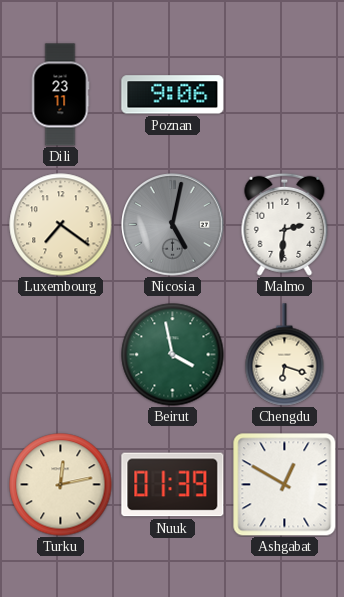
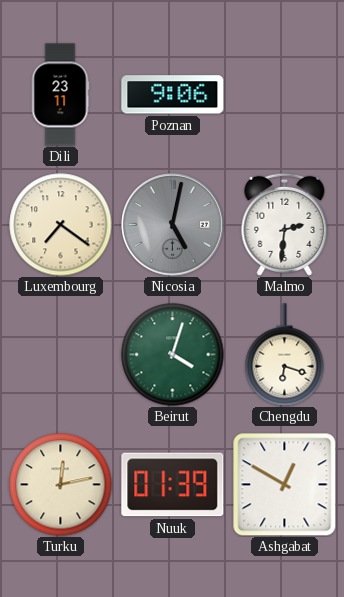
Beirut: 3:58 -> 4:03
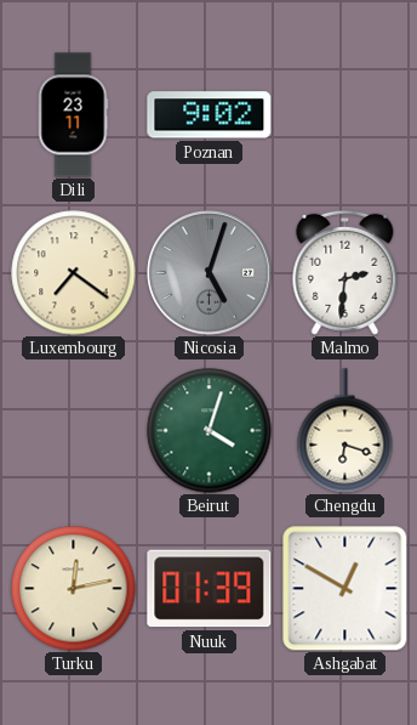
Poznan: 9:06 -> 9:02
Nicosia: 5:02 -> 5:03
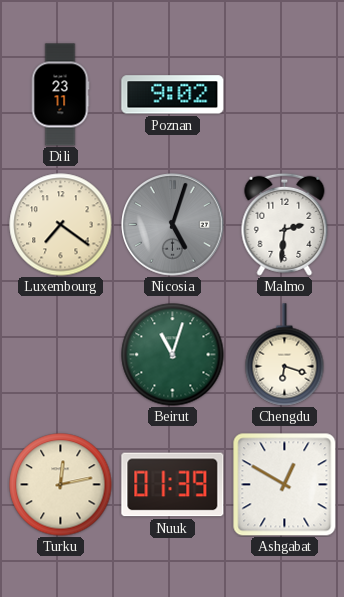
Beirut: 4:03 -> 11:03
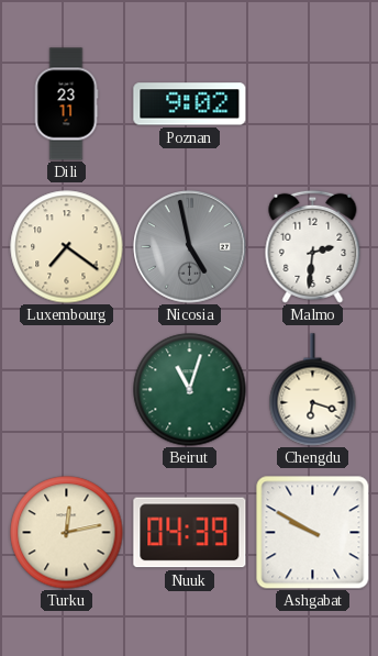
Nicosia: 5:03 -> 4:58
Nuuk: 01:39 -> 04:39
Ashgabat: 12:50 -> 9:50
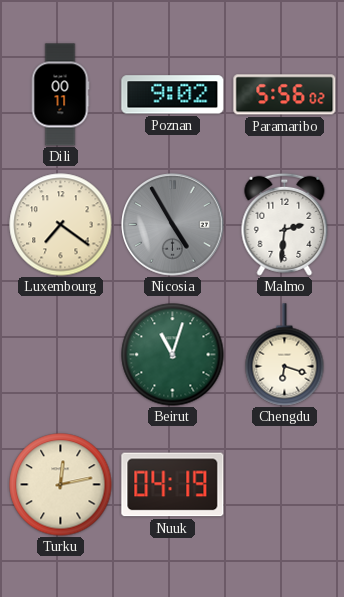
Dili: 23:11 -> 00:11
Paramaribo: none -> 5:56
Nicosia: 4:58 -> 4:55
Nuuk: 04:39 -> 04:19
Ashgabat: 9:50 -> none
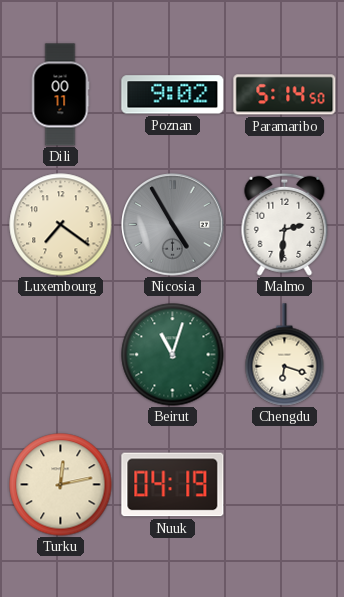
Paramaribo: 5:56 -> 5:14
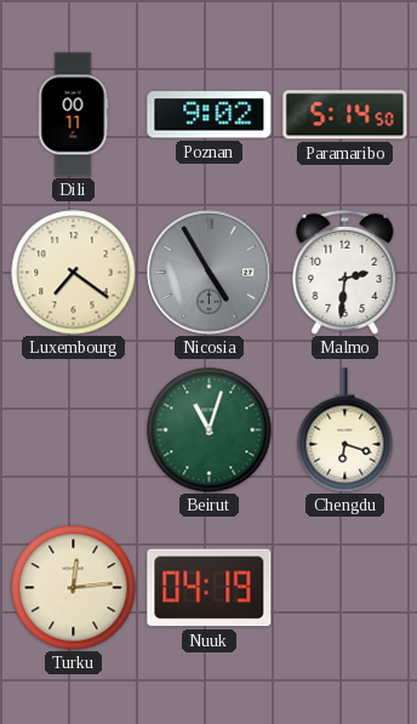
Turku: 12:13 -> 12:14
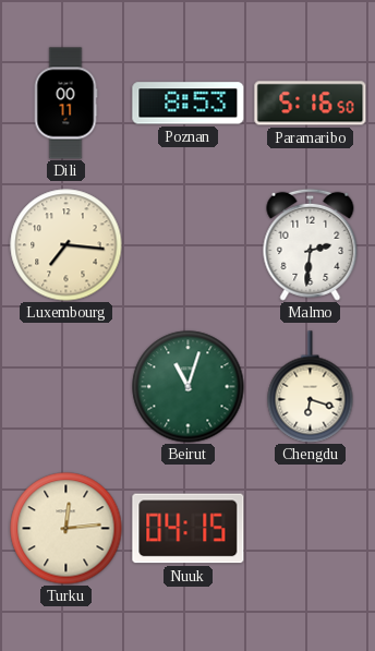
Poznan: 9:02 -> 8:53
Paramaribo: 5:14 -> 5:16
Luxembourg: 7:21 -> 7:16
Nicosia: 4:55 -> none
Nuuk: 04:19 -> 04:15
